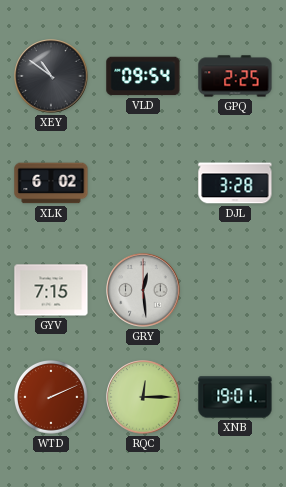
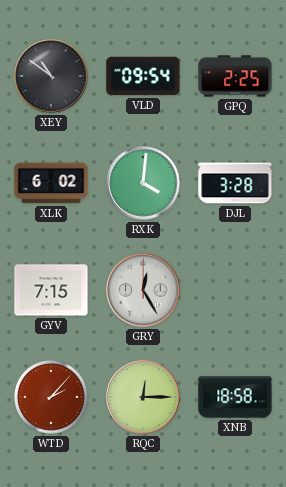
RXK: none -> 4:01
GRY: 12:29 -> 12:25
WTD: 2:11 -> 2:07
XNB: 19:01 -> 18:58
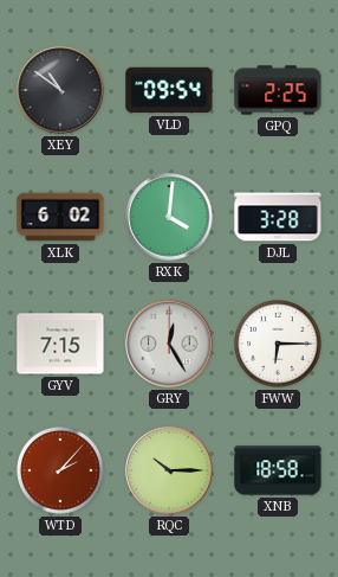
FWW: none -> 6:15
RQC: 12:15 -> 10:15
